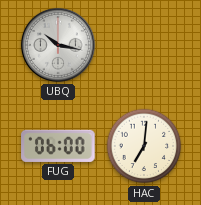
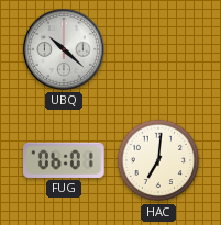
UBQ: 10:17 -> 10:22
FUG: 06:00 -> 06:01
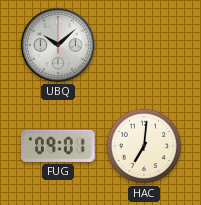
UBQ: 10:22 -> 10:08
FUG: 06:01 -> 09:01
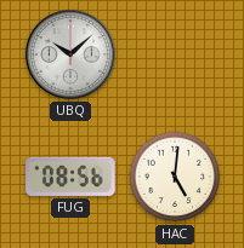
FUG: 09:01 -> 08:56
HAC: 7:01 -> 5:01
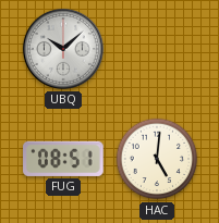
FUG: 08:56 -> 08:51
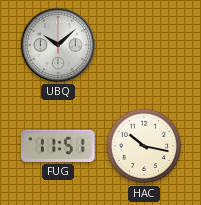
FUG: 08:51 -> 11:51
HAC: 5:01 -> 10:17
